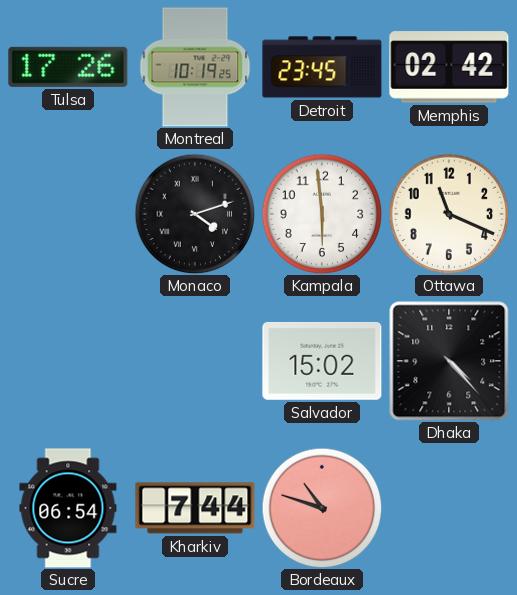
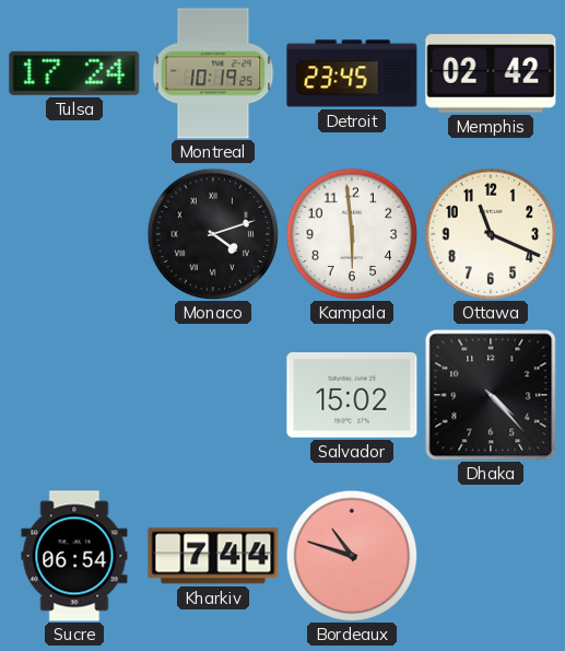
Tulsa: 17:26 -> 17:24
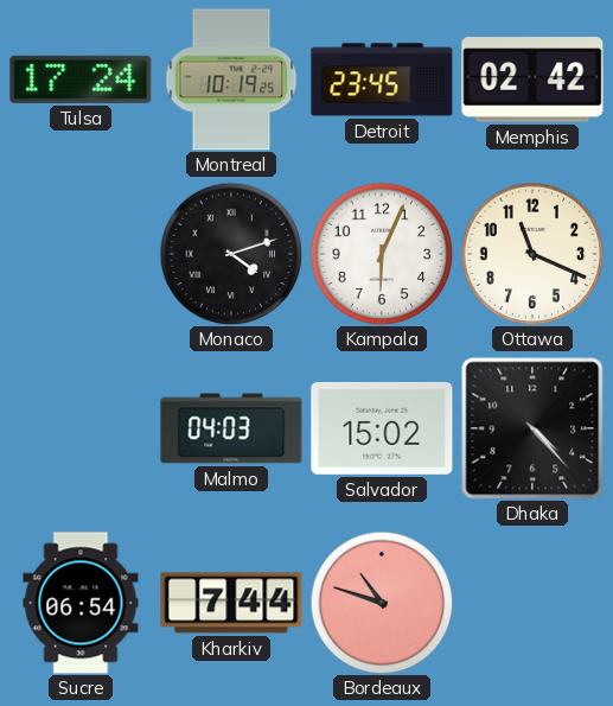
Kampala: 5:59 -> 6:04
Malmo: none -> 04:03
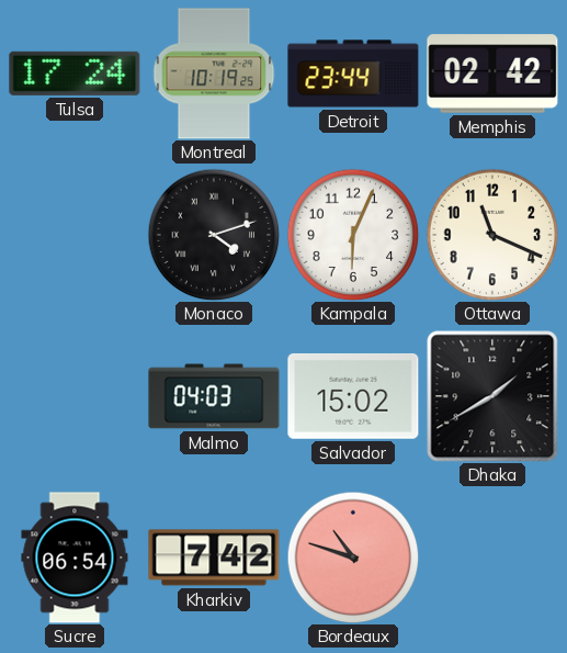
Detroit: 23:45 -> 23:44
Dhaka: 4:23 -> 1:40
Kharkiv: 7:44 -> 7:42
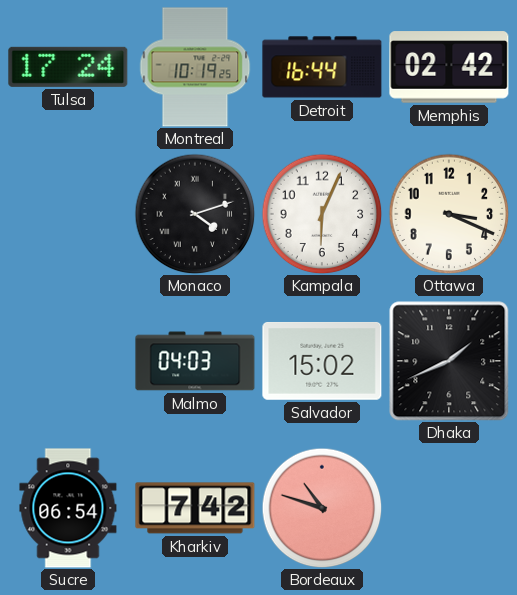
Detroit: 23:44 -> 16:44
Ottawa: 11:19 -> 3:19
Dhaka: 1:40 -> 1:41
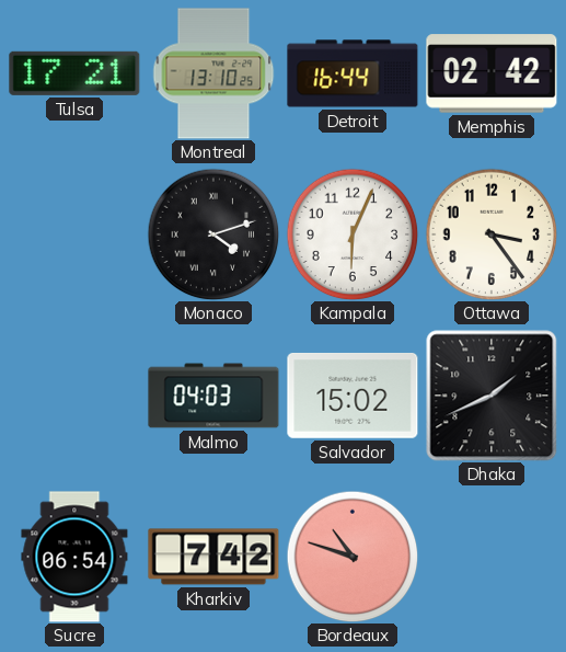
Tulsa: 17:24 -> 17:21
Montreal: 10:19 -> 13:10
Ottawa: 3:19 -> 3:24
